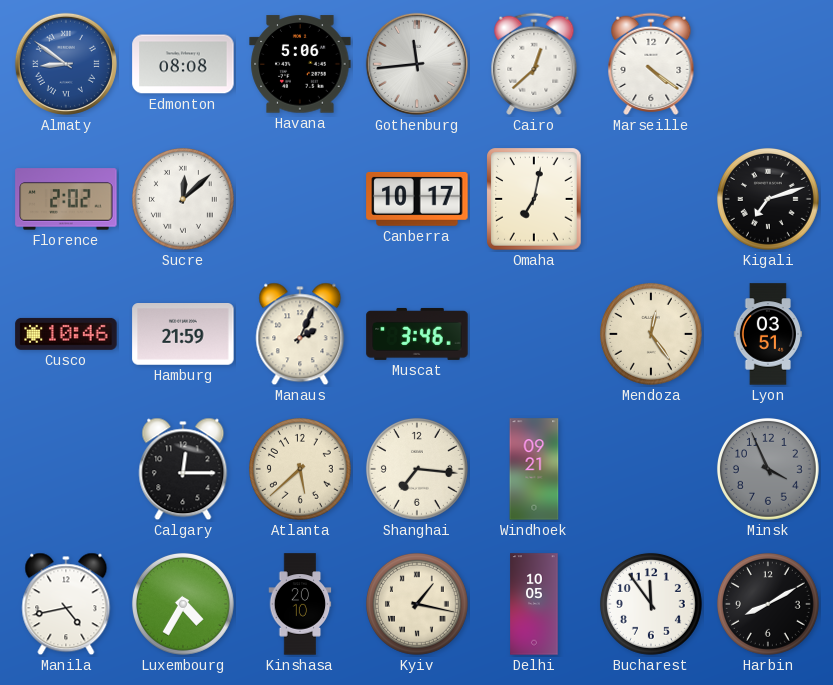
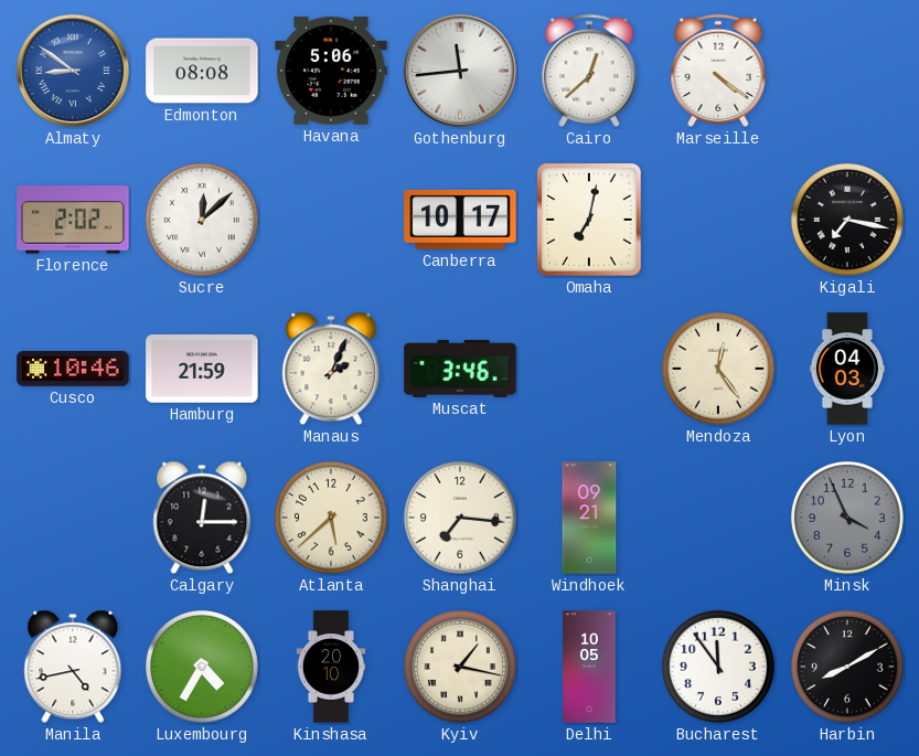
Kigali: 7:12 -> 7:17
Lyon: 03:51 -> 04:03
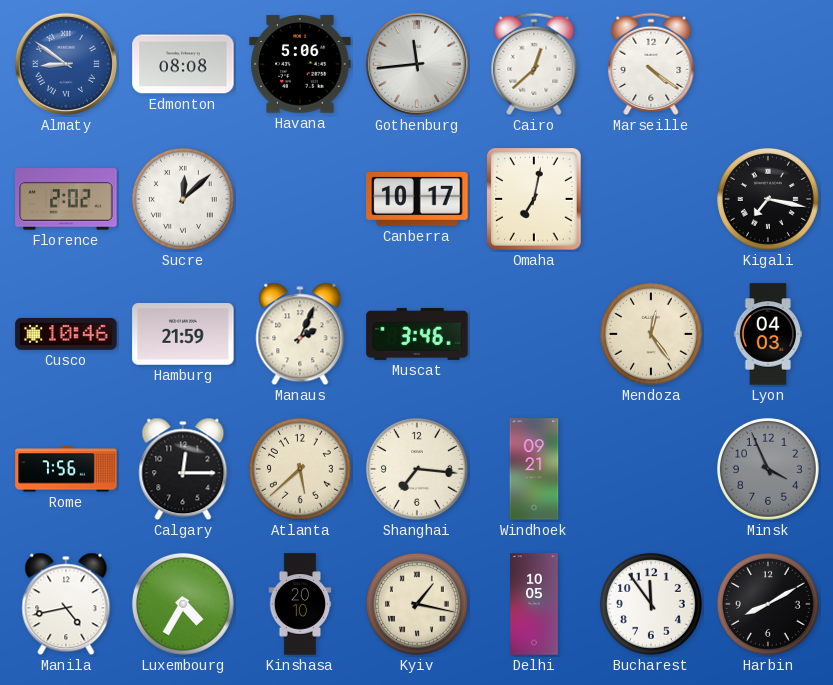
Rome: none -> 7:56
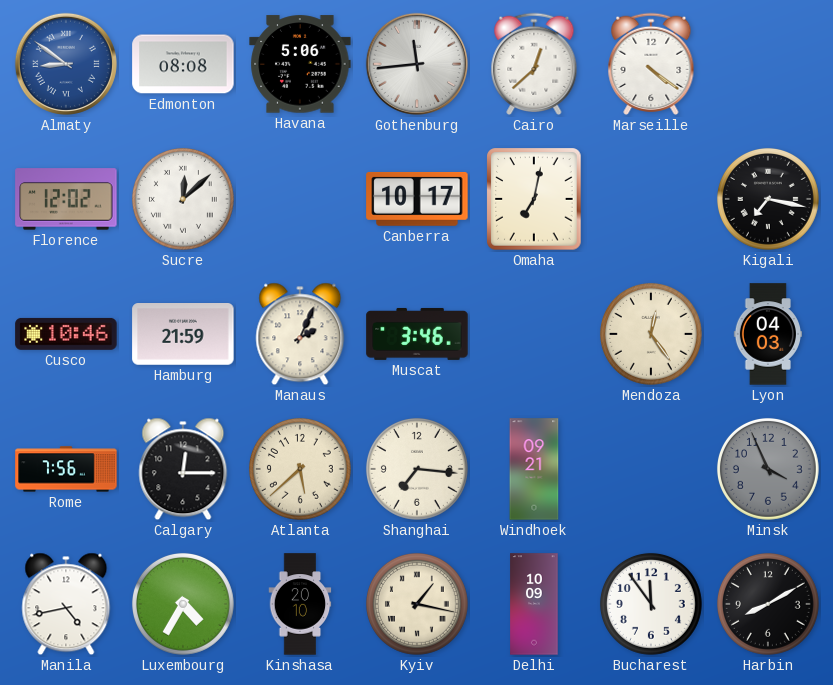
Florence: 2:02 -> 12:02
Delhi: 10:05 -> 10:09
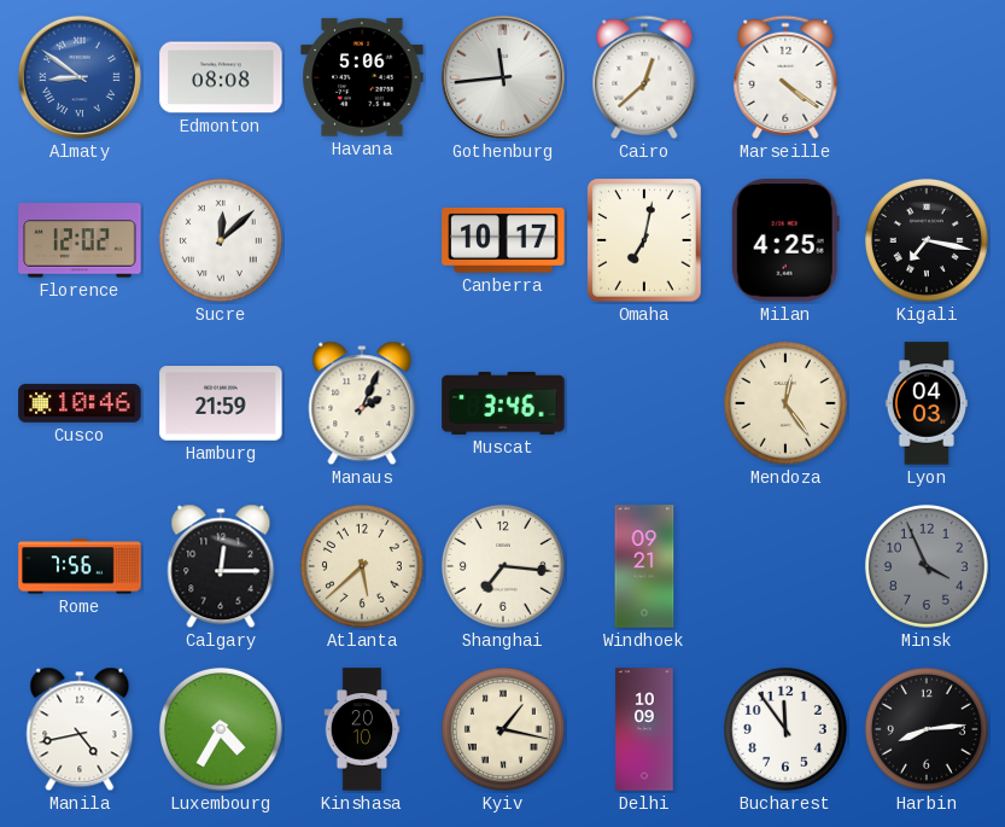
Milan: none -> 4:25
Harbin: 8:10 -> 8:14
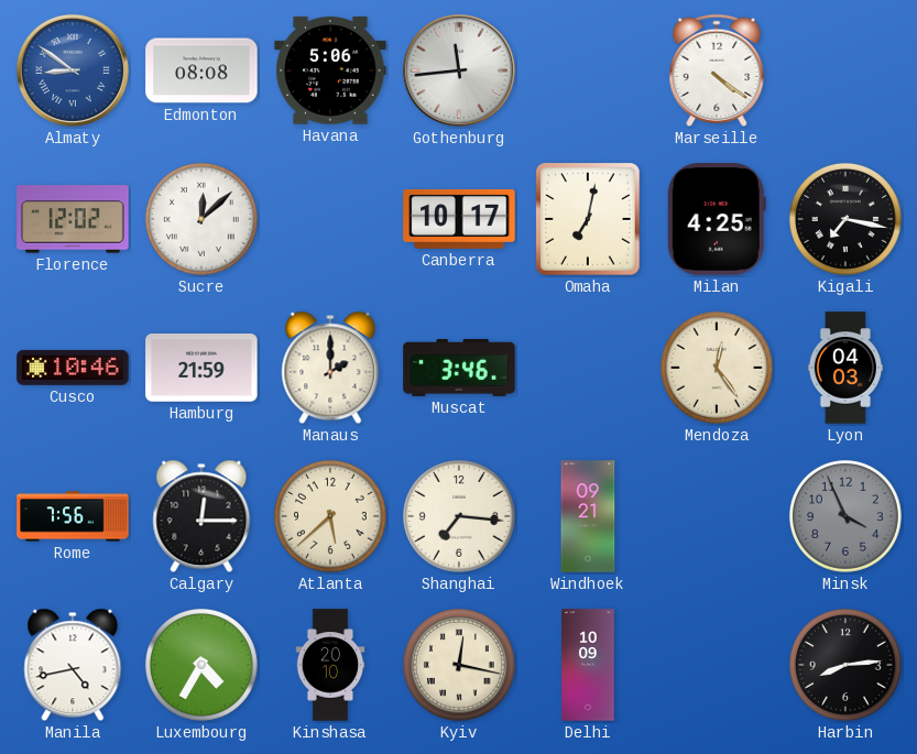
Cairo: 12:38 -> none
Manaus: 2:04 -> 2:00
Kyiv: 1:17 -> 12:17
Bucharest: 11:54 -> none
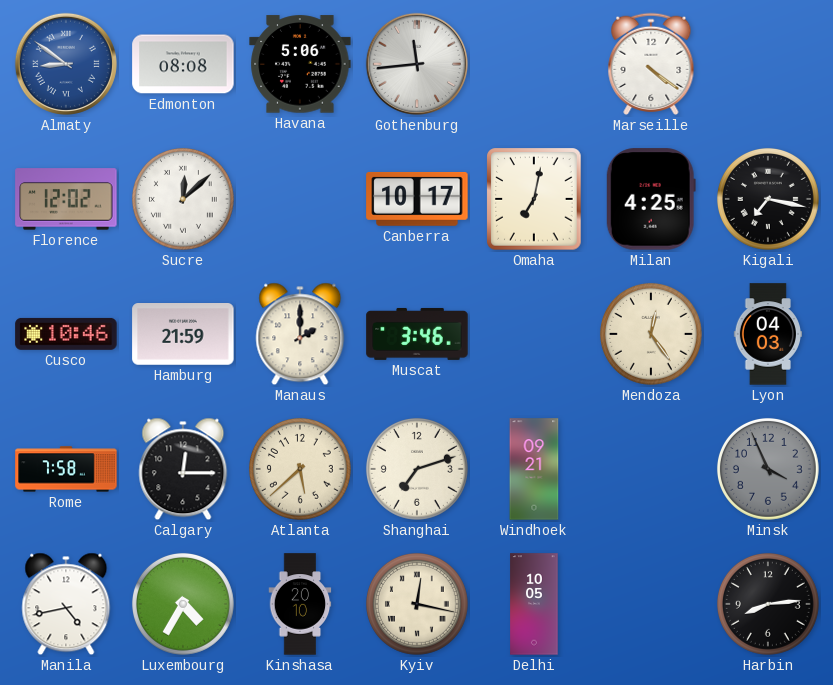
Rome: 7:56 -> 7:58
Shanghai: 7:16 -> 7:12
Delhi: 10:09 -> 10:05
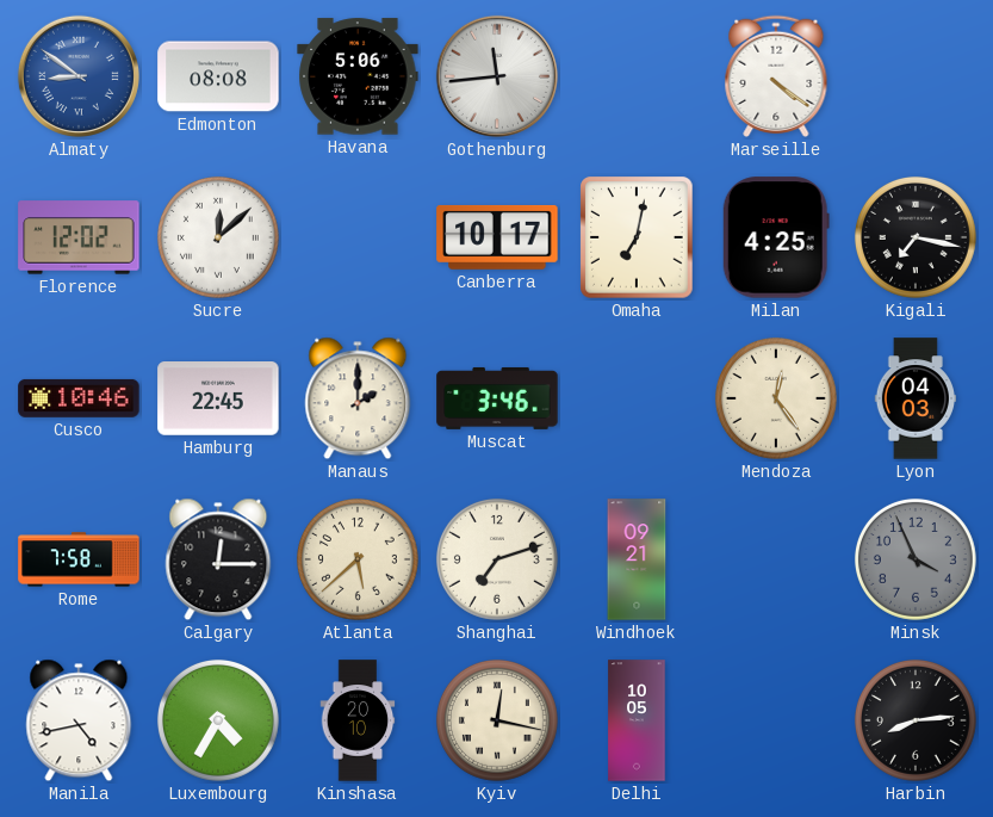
Hamburg: 21:59 -> 22:45
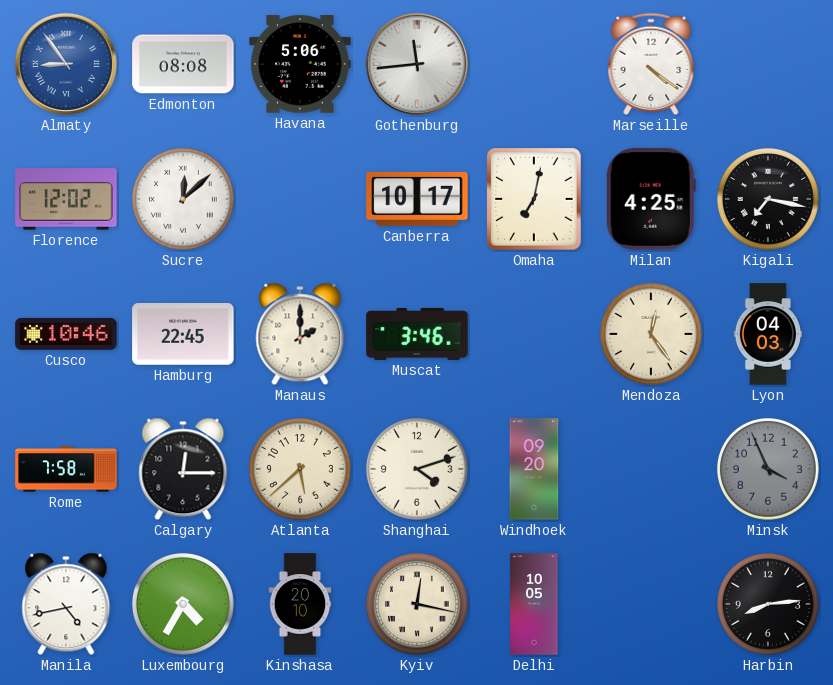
Almaty: 8:51 -> 8:54
Shanghai: 7:12 -> 4:12
Windhoek: 09:21 -> 09:20
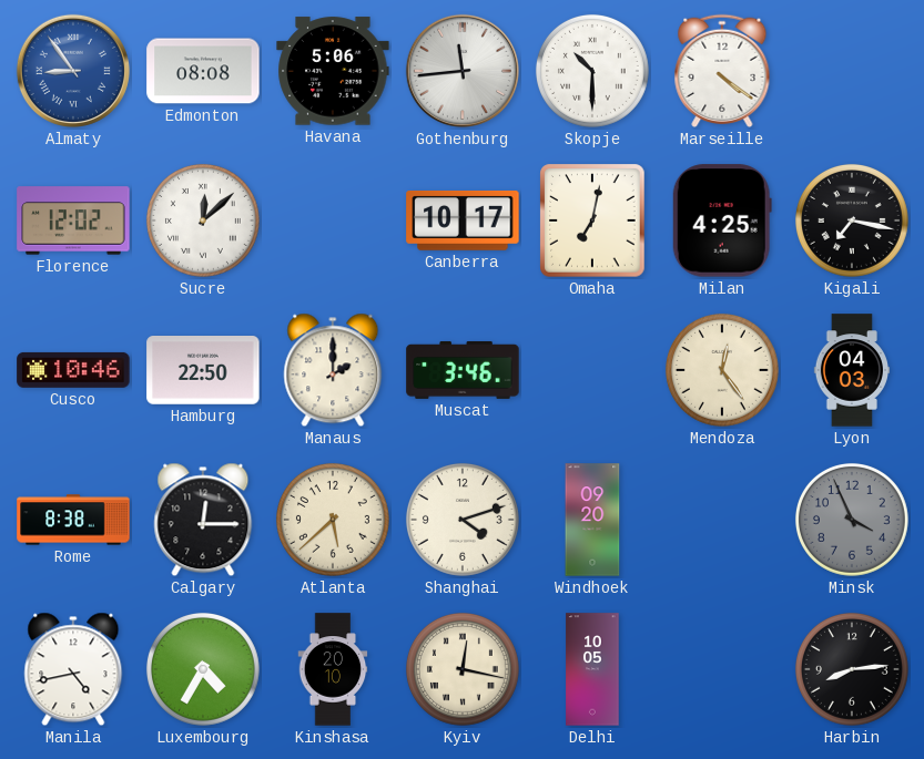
Skopje: none -> 10:30
Hamburg: 22:45 -> 22:50
Rome: 7:58 -> 8:38
